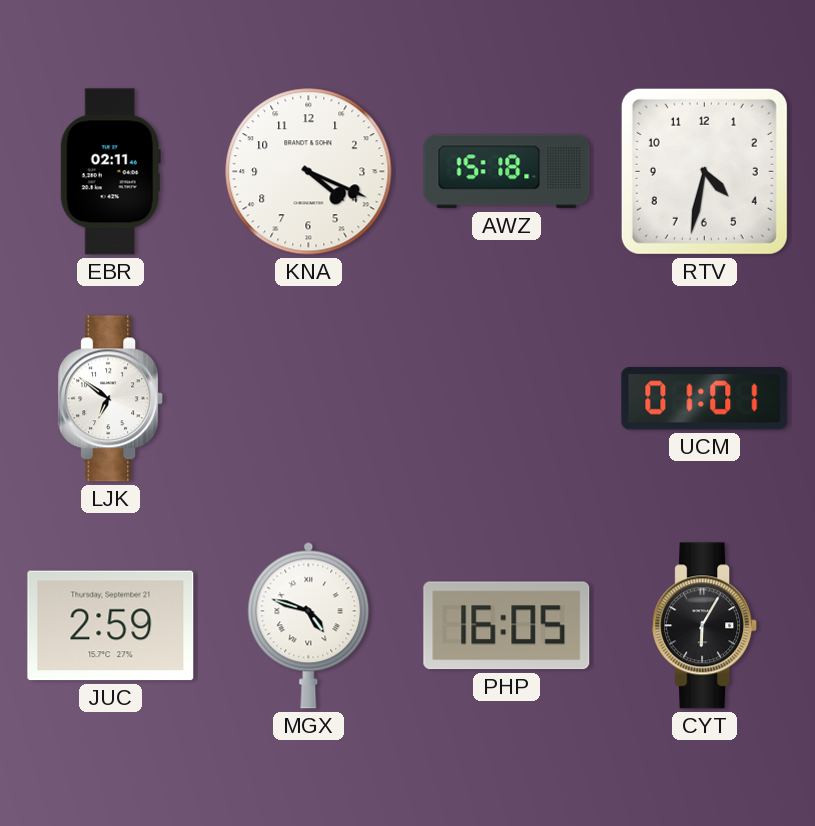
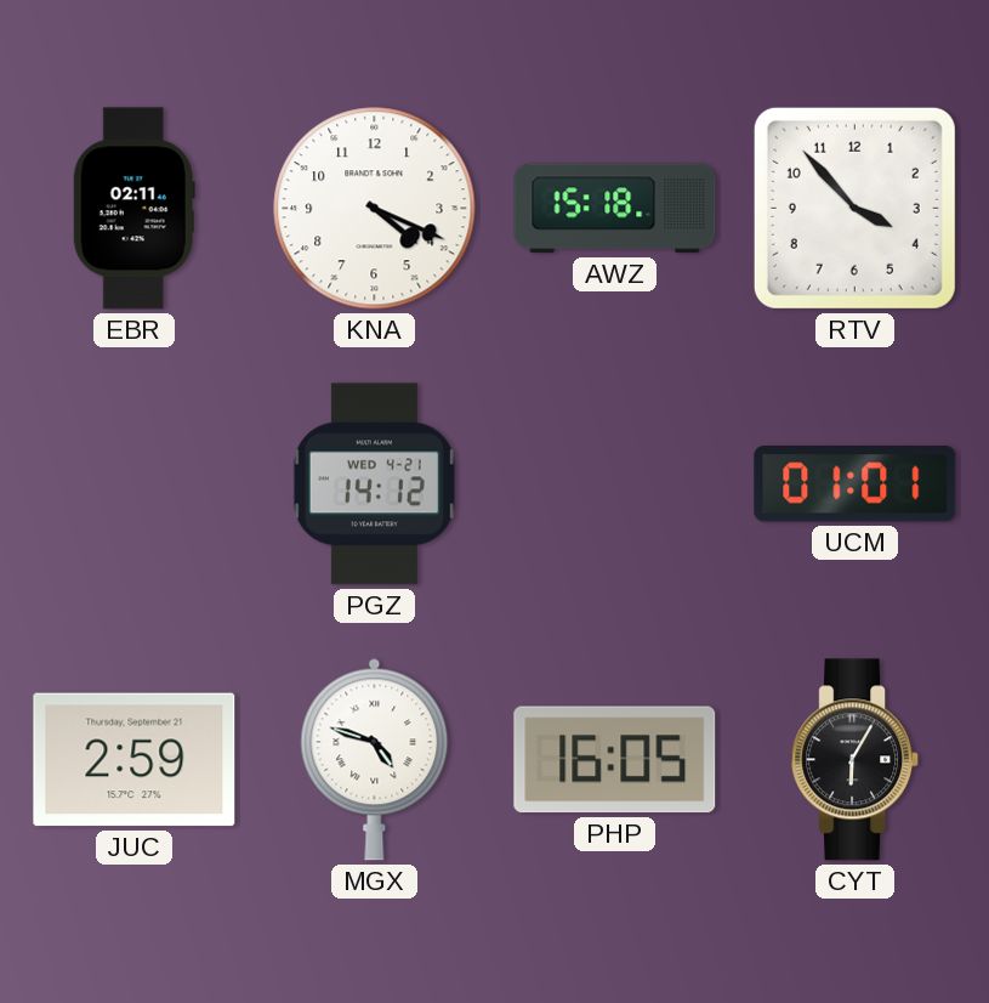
RTV: 4:32 -> 3:53
LJK: 6:51 -> none
PGZ: none -> 14:12
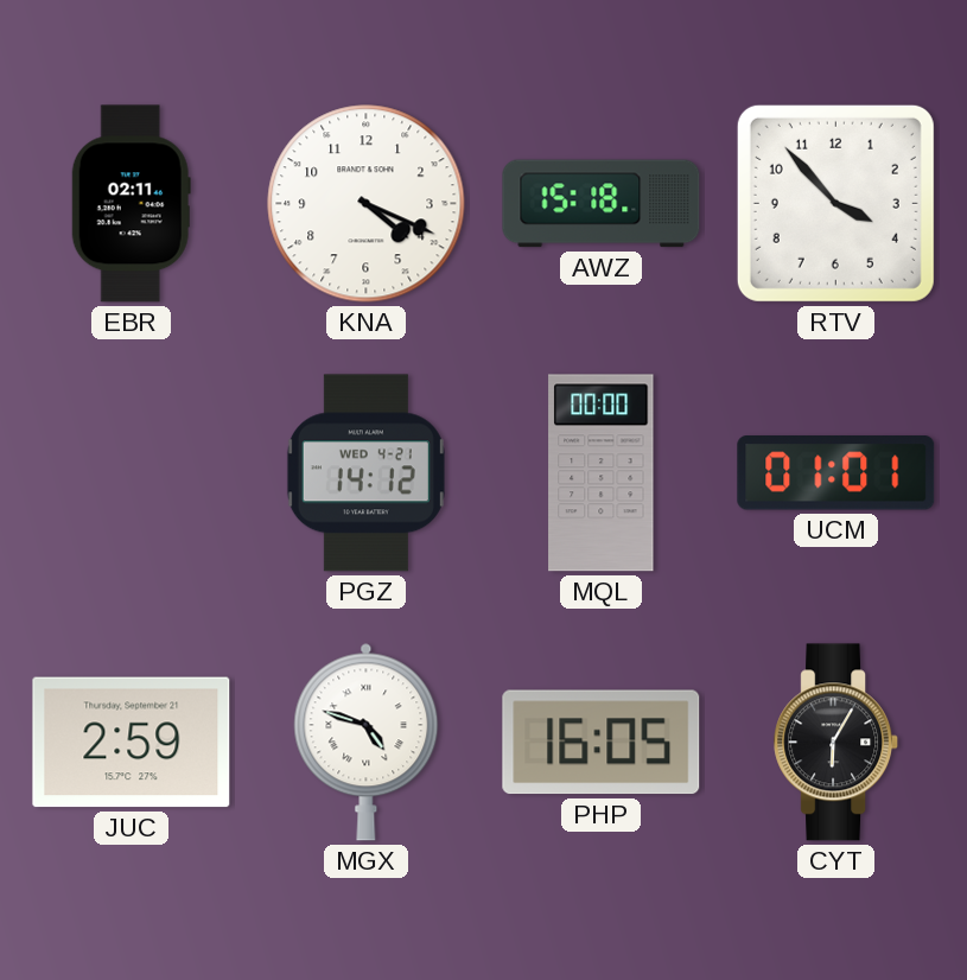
MQL: none -> 00:00
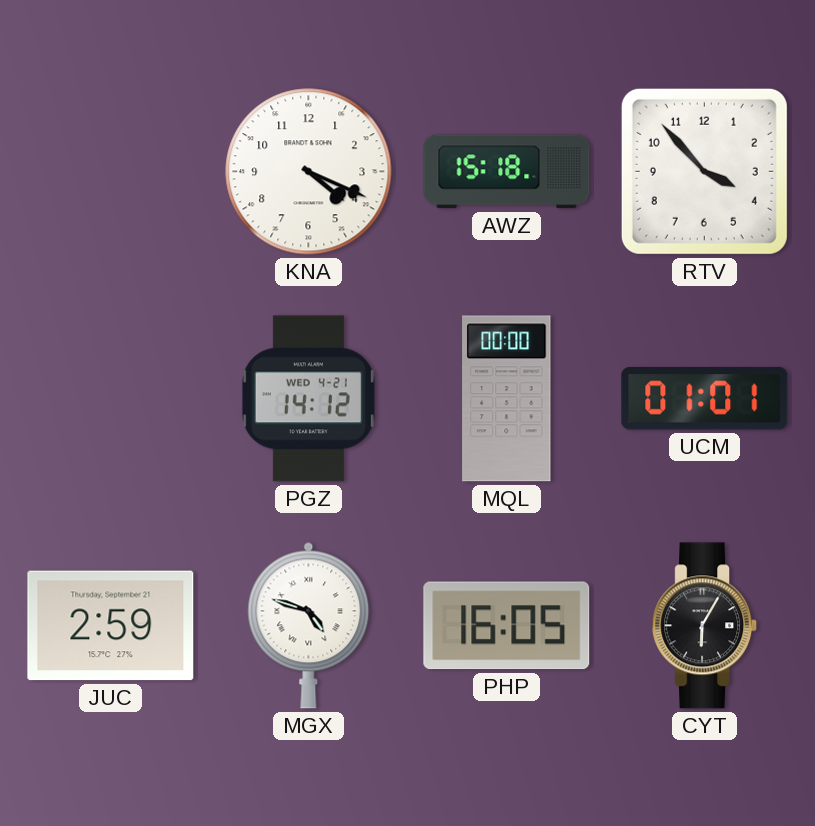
EBR: 02:11 -> none
